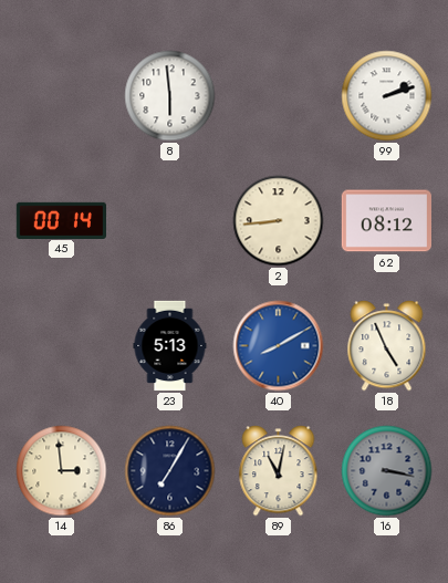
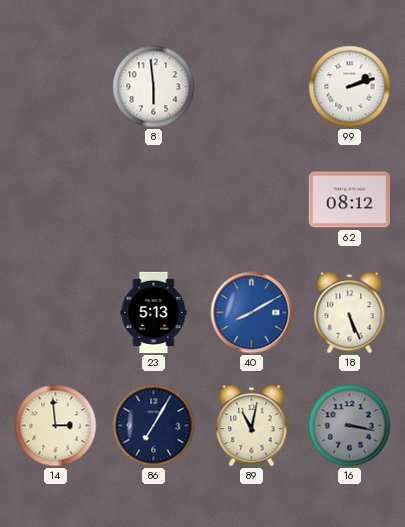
45: 00:14 -> none
2: 8:44 -> none
18: 4:56 -> 5:26
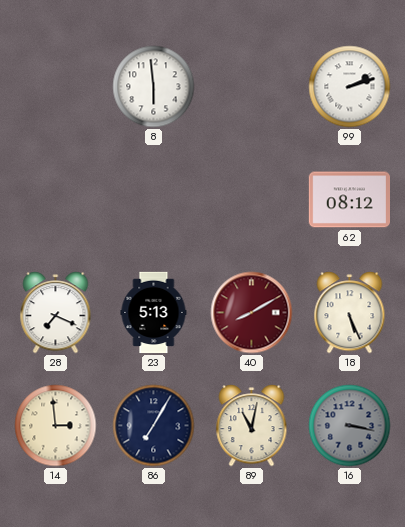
28: none -> 7:19
40 dial: blue -> burgundy
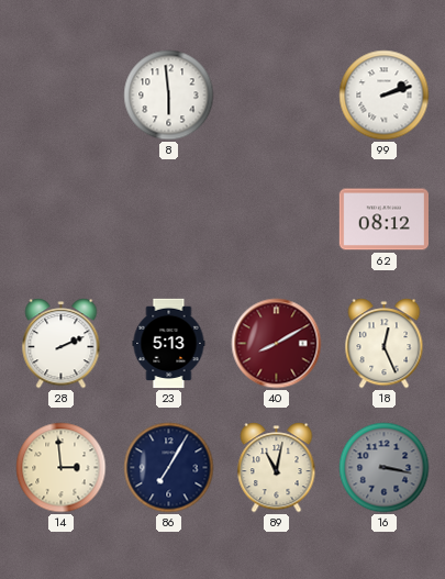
28: 7:19 -> 2:11
18: 5:26 -> 12:26
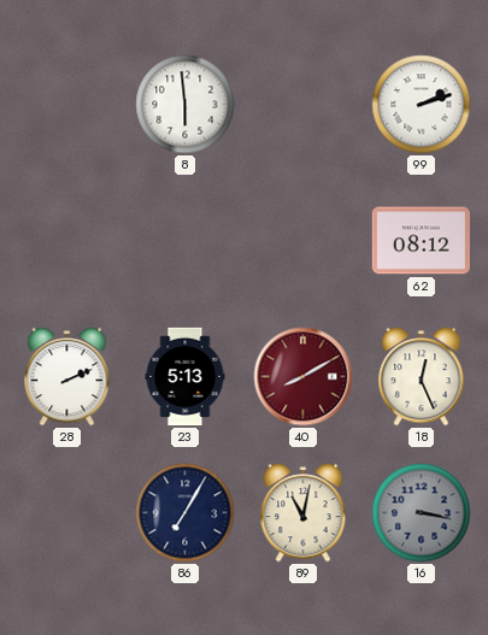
14: 2:59 -> none
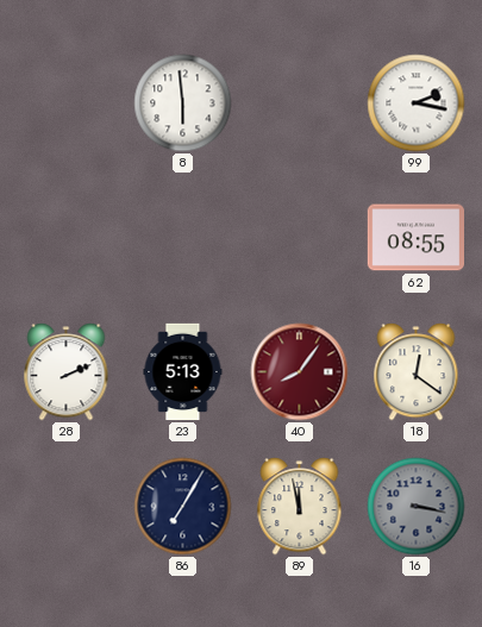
99: 2:12 -> 2:17
62: 08:12 -> 08:55
40: 8:10 -> 8:06
18: 12:26 -> 12:21
89: 11:02 -> 11:58
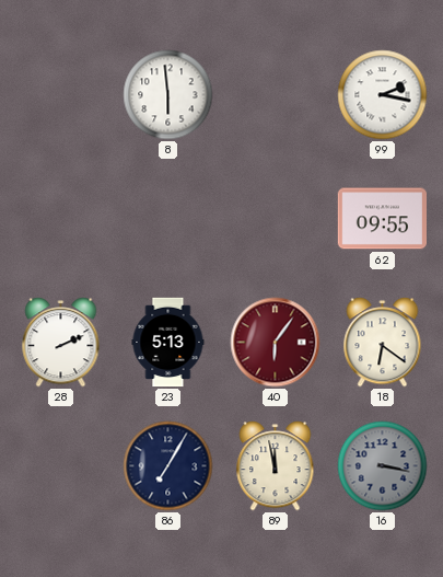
62: 08:55 -> 09:55
40: 8:06 -> 6:06
18: 12:21 -> 6:21
